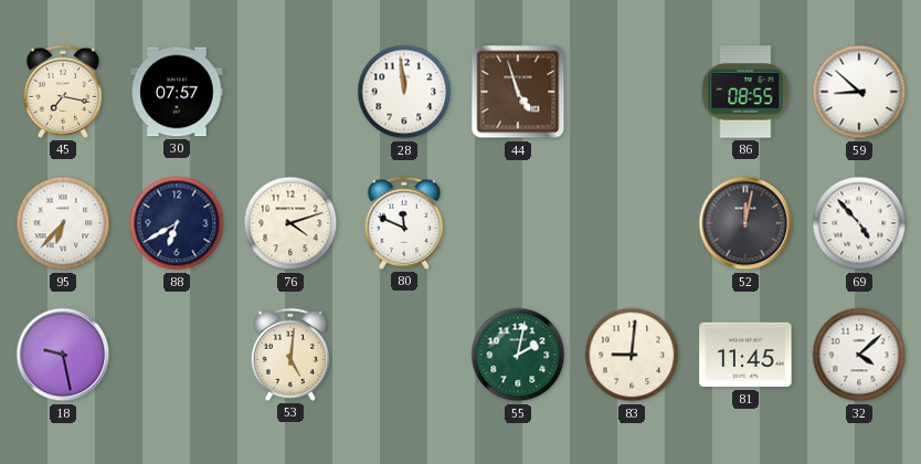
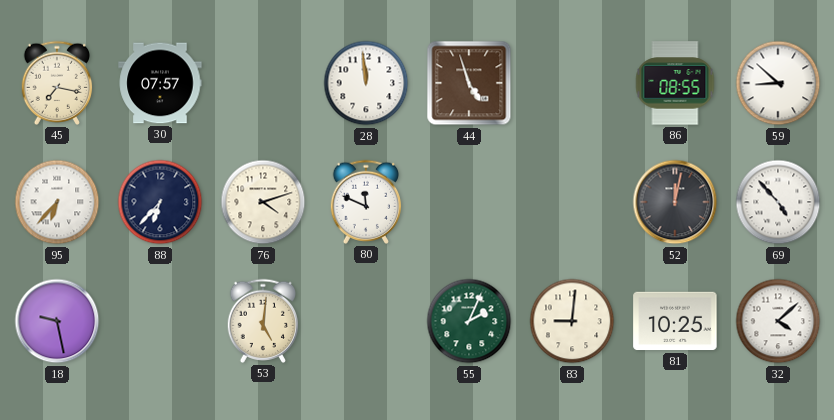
88: 6:40 -> 6:37
55: 2:02 -> 2:04
81: 11:45 -> 10:25
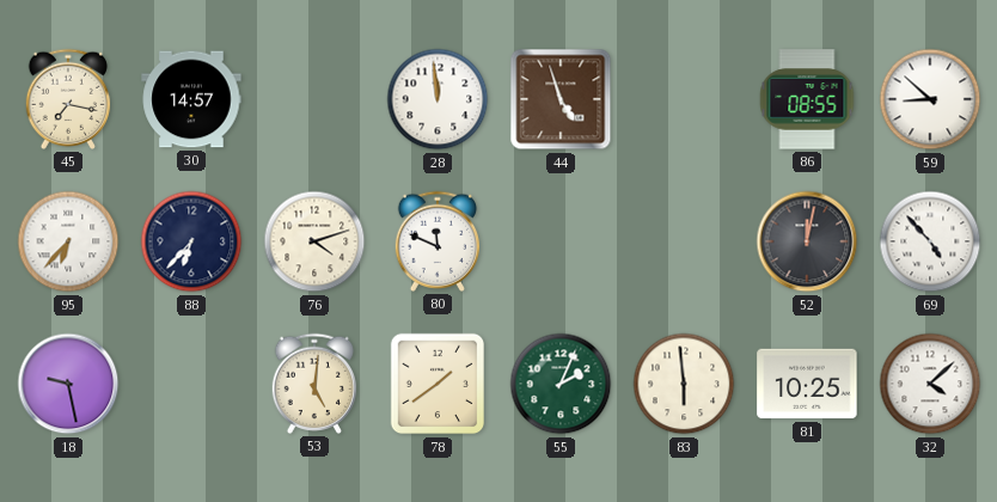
30: 07:57 -> 14:57
78: none -> 1:39
83: 9:01 -> 5:59
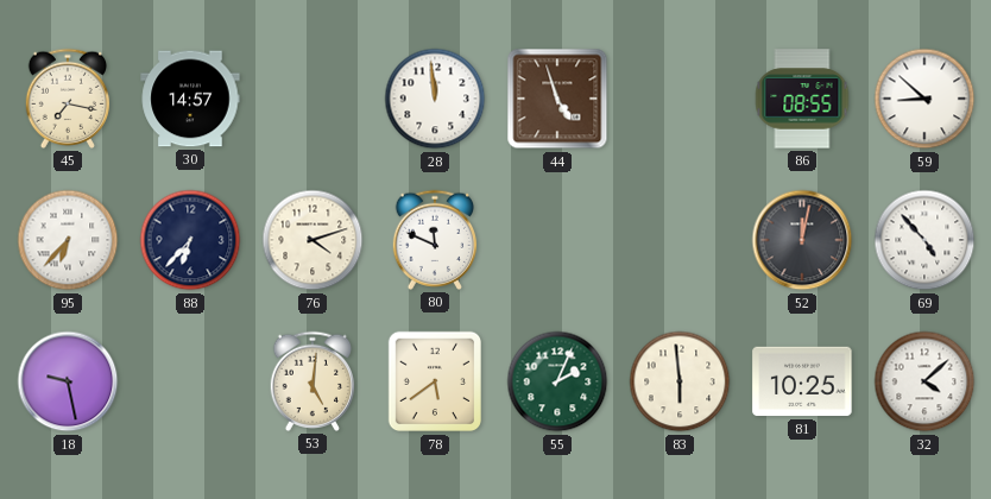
78: 1:39 -> 5:39
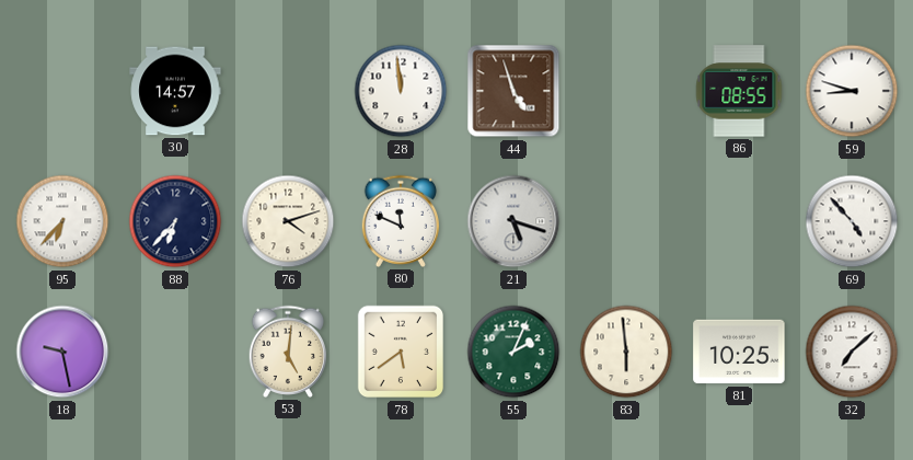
45: 7:17 -> none
59: 8:52 -> 8:48
21: none -> 5:18
52: 12:02 -> none
32: 4:08 -> 7:08
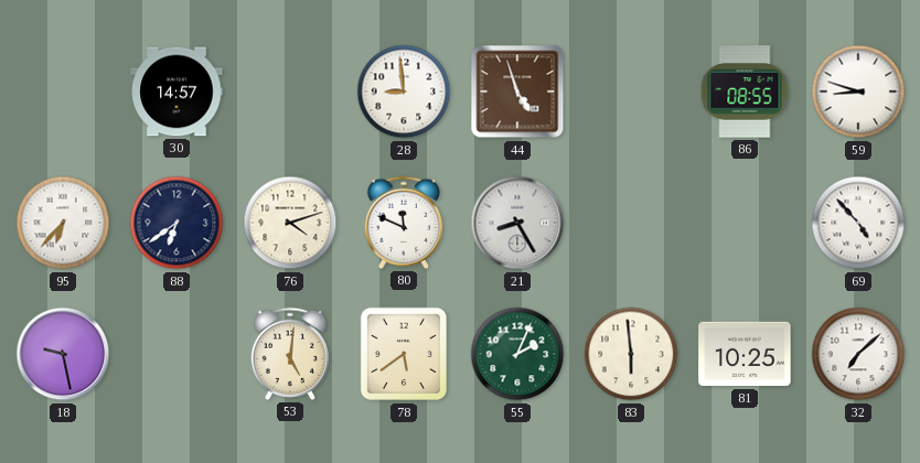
28: 11:59 -> 8:59
88: 6:37 -> 6:39
21: 5:18 -> 8:25
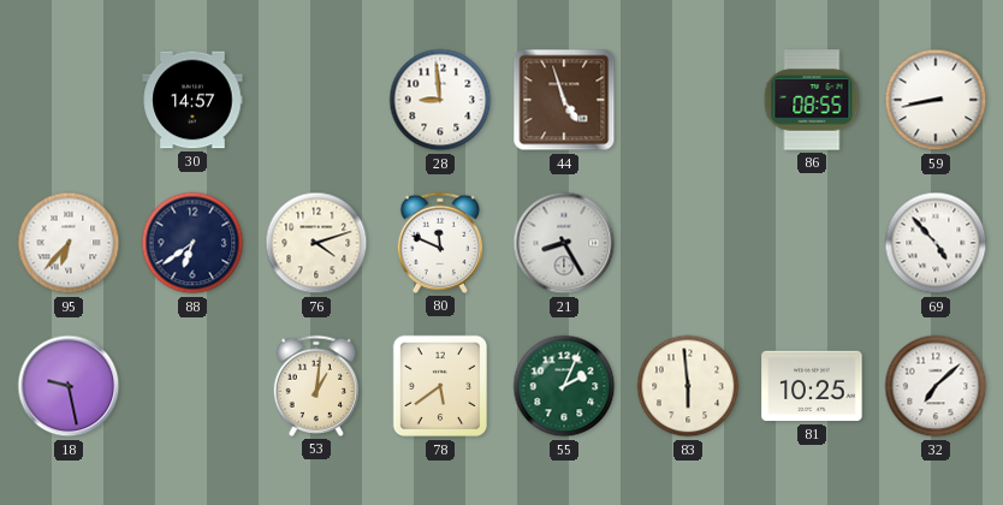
59: 8:48 -> 8:43
53: 5:01 -> 1:01
